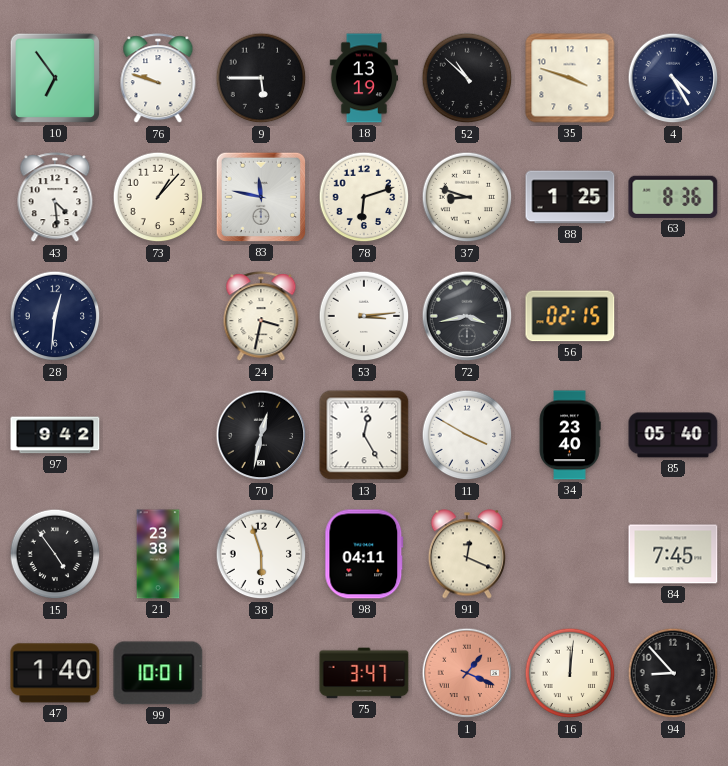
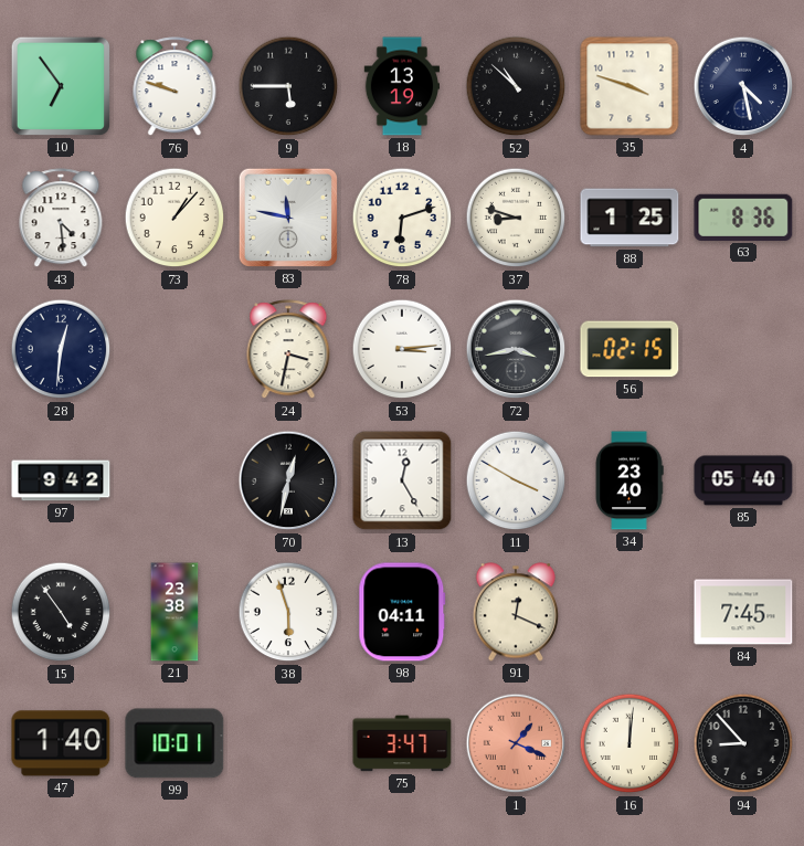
4: 4:25 -> 4:28
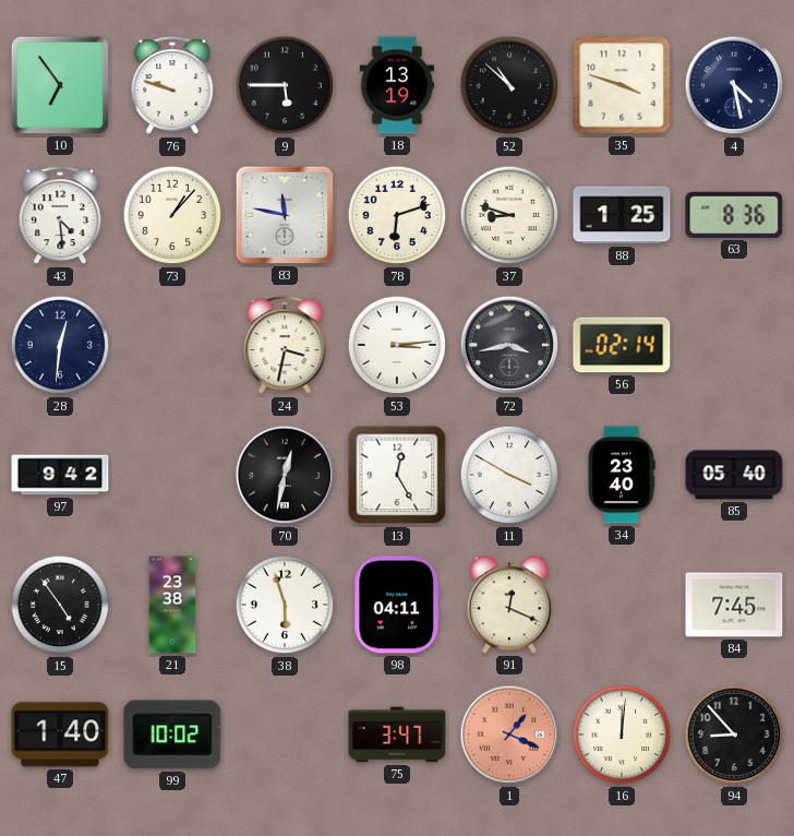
56: 02:15 -> 02:14
99: 10:01 -> 10:02
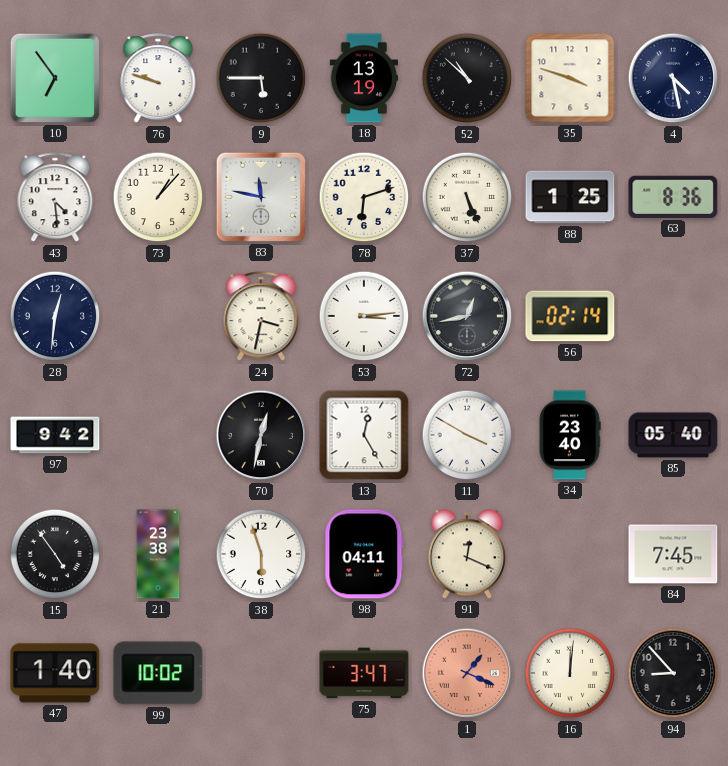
37: 8:48 -> 5:26
72: 3:43 -> 12:43
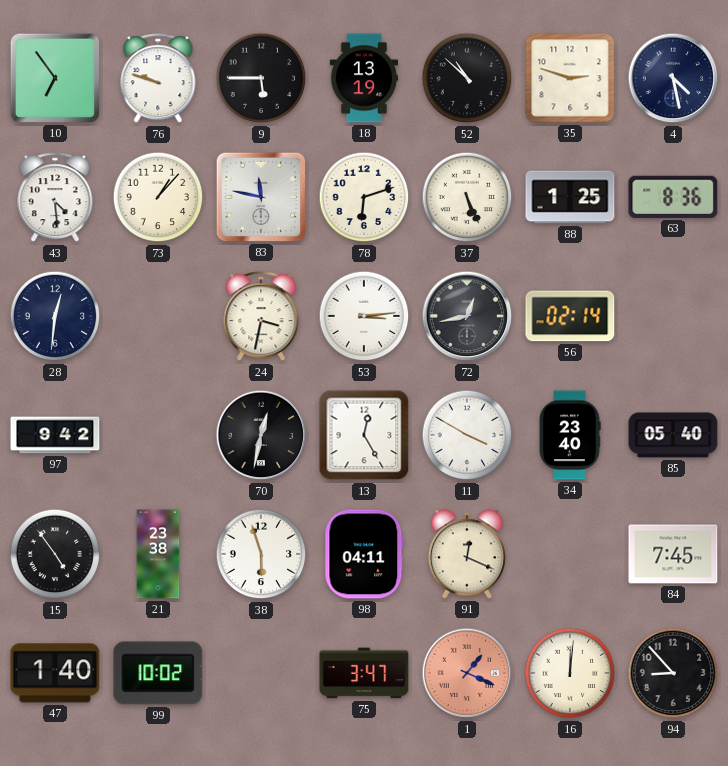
35: 3:48 -> 2:48
